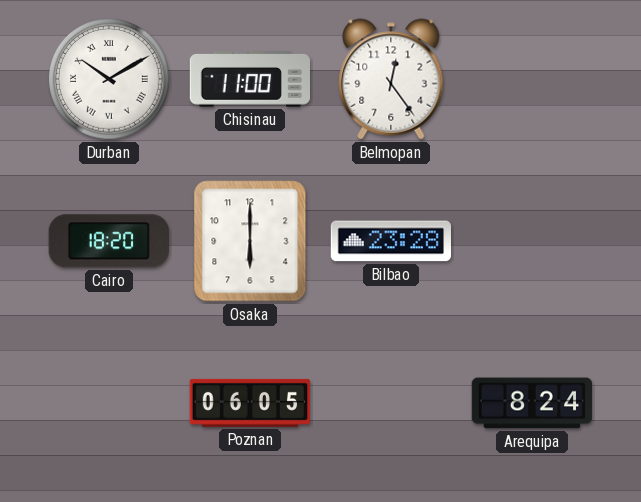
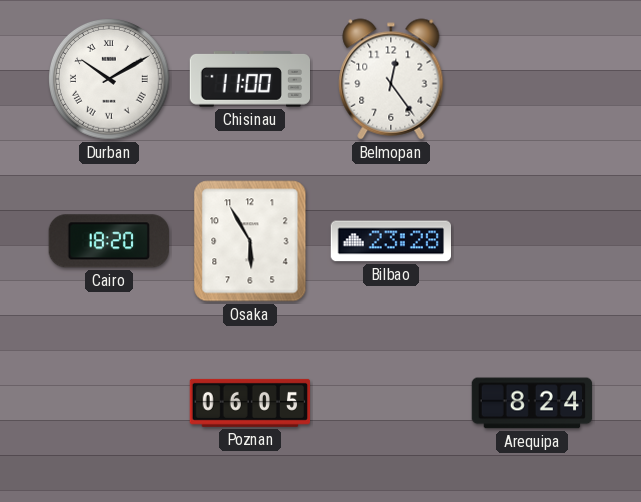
Osaka: 6:00 -> 5:55
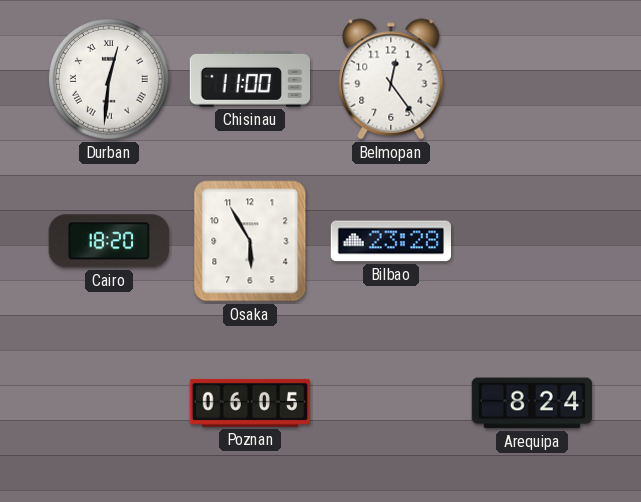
Durban: 10:10 -> 12:31
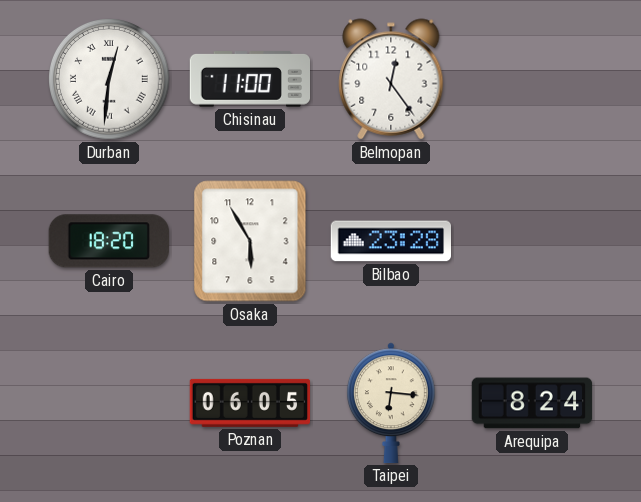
Taipei: none -> 6:16
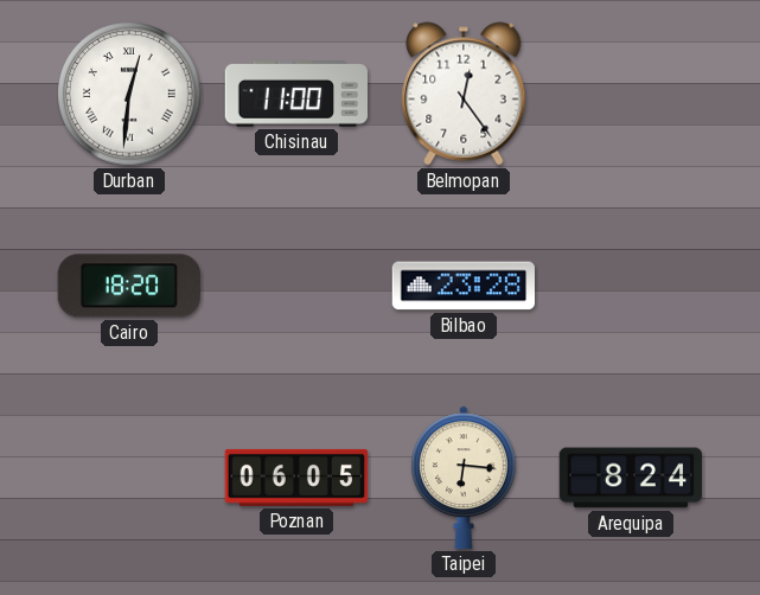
Osaka: 5:55 -> none
